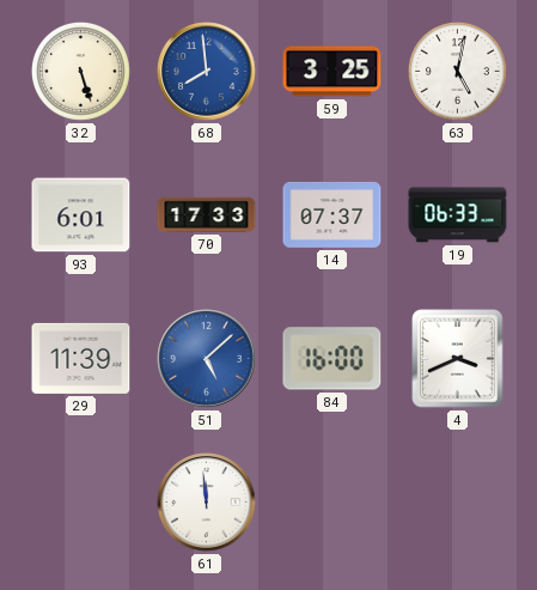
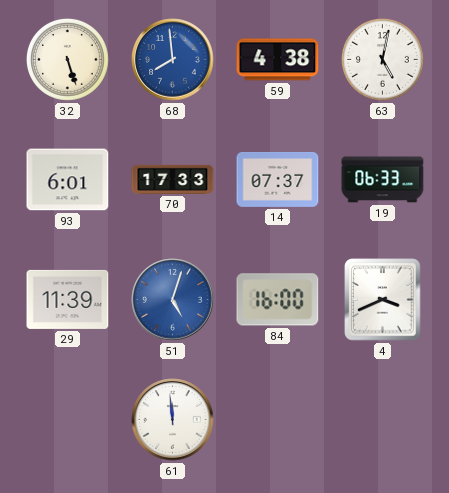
59: 3:25 -> 4:38
51: 5:08 -> 5:03
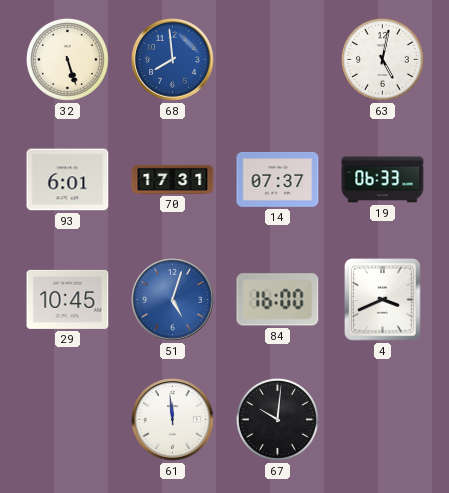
59: 4:38 -> none
70: 17:33 -> 17:31
29: 11:39 -> 10:45
67: none -> 10:01
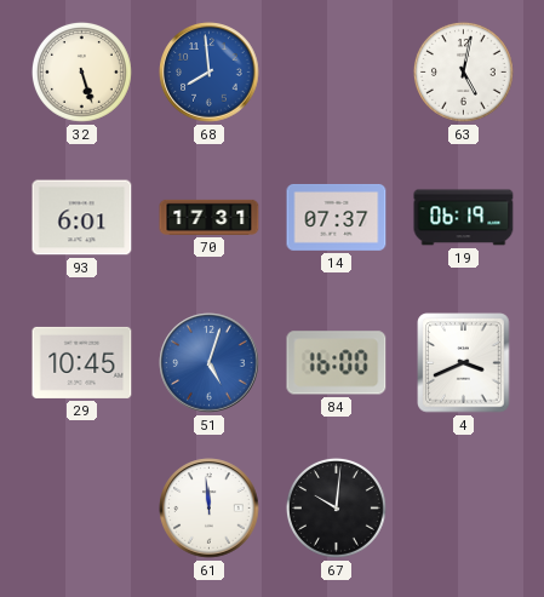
19: 06:33 -> 06:19
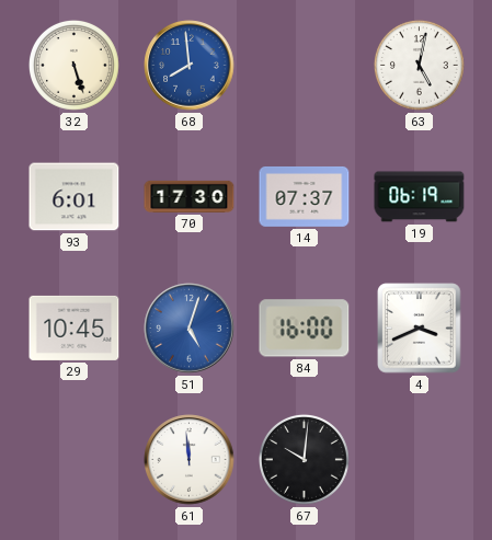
70: 17:31 -> 17:30
